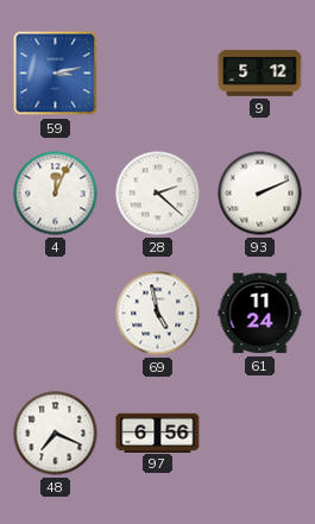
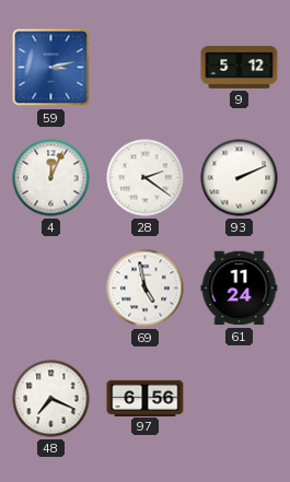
28: 2:22 -> 2:21
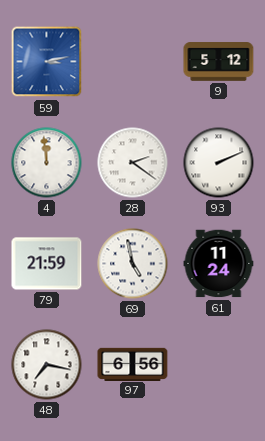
4: 12:04 -> 11:59
79: none -> 21:59
48: 7:19 -> 7:17
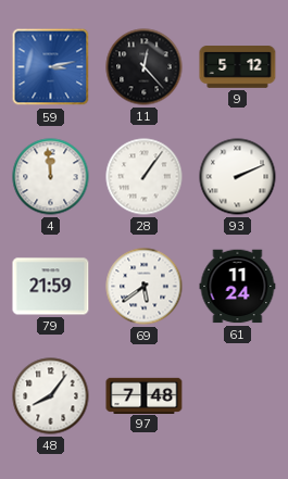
11: none -> 12:23
28: 2:21 -> 1:06
69: 4:58 -> 5:39
48: 7:17 -> 8:06
97: 6:56 -> 7:48
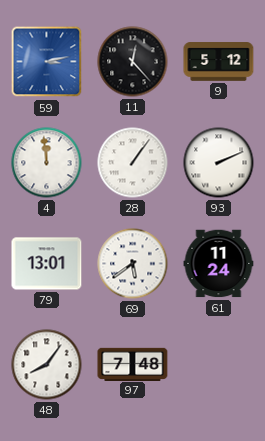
79: 21:59 -> 13:01
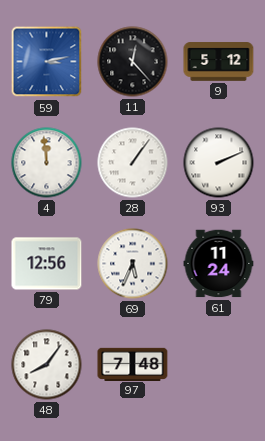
79: 13:01 -> 12:56
69: 5:39 -> 5:34
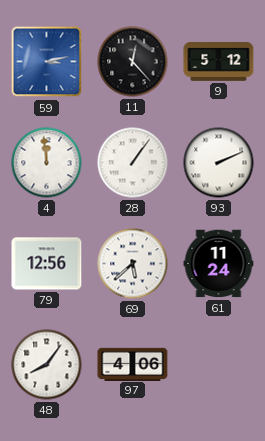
69: 5:34 -> 5:38
97: 7:48 -> 4:06
